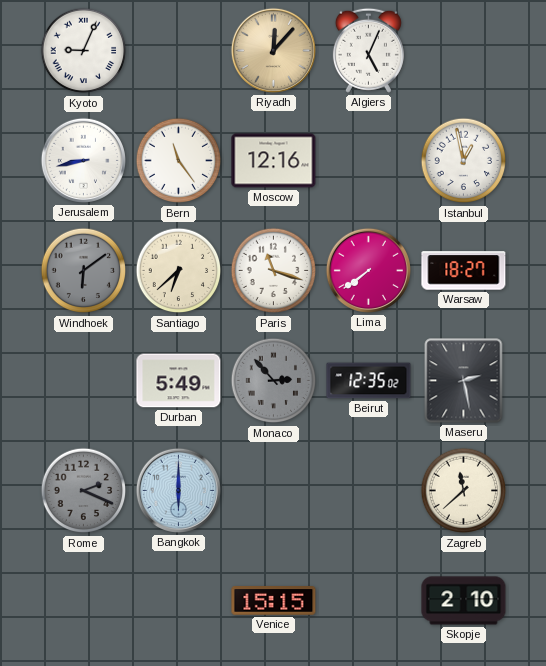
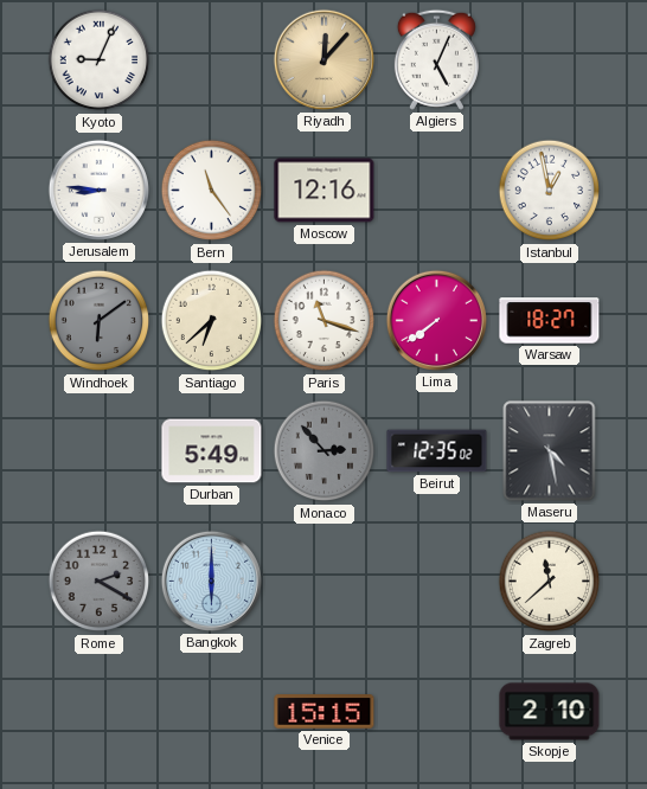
Jerusalem: 8:43 -> 8:46
Maseru: 2:28 -> 4:28
Rome: 2:19 -> 2:20
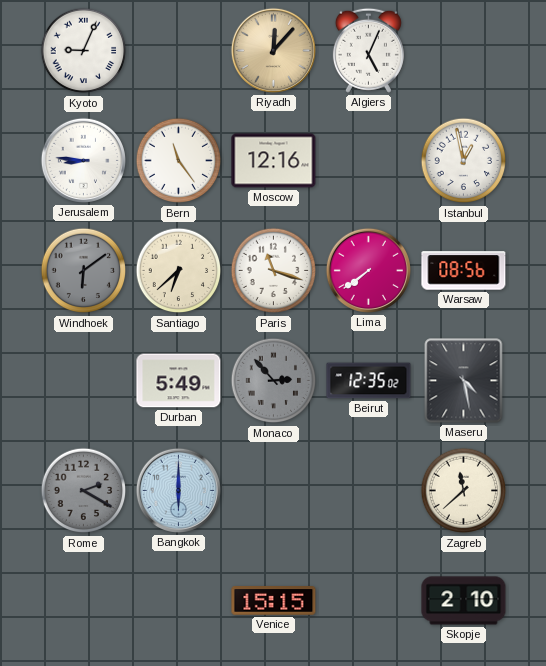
Warsaw: 18:27 -> 08:56
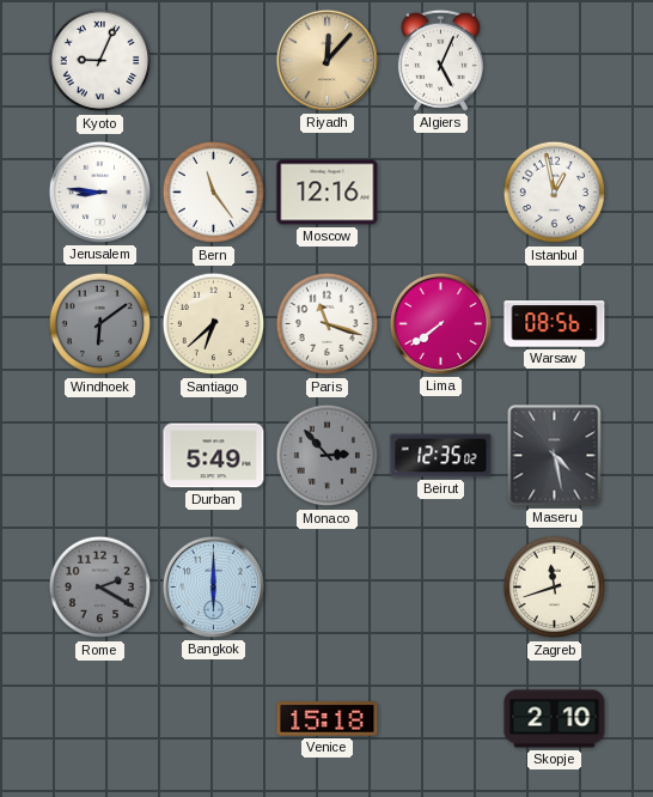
Zagreb: 11:38 -> 11:42
Venice: 15:15 -> 15:18
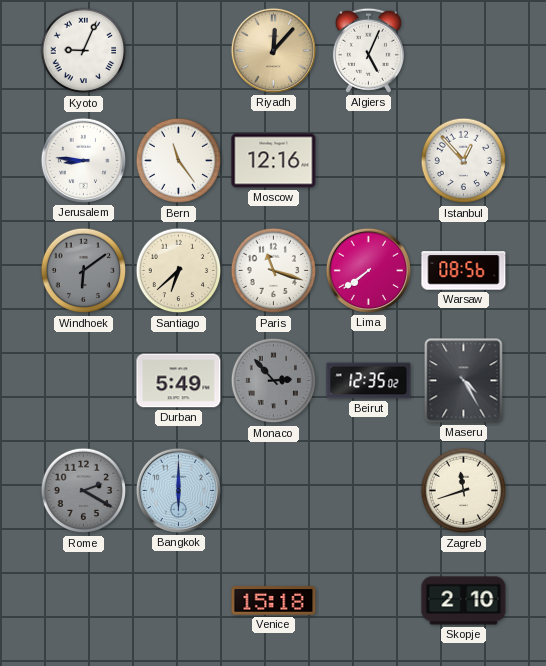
Istanbul: 12:58 -> 12:53
Maseru: 4:28 -> 4:25
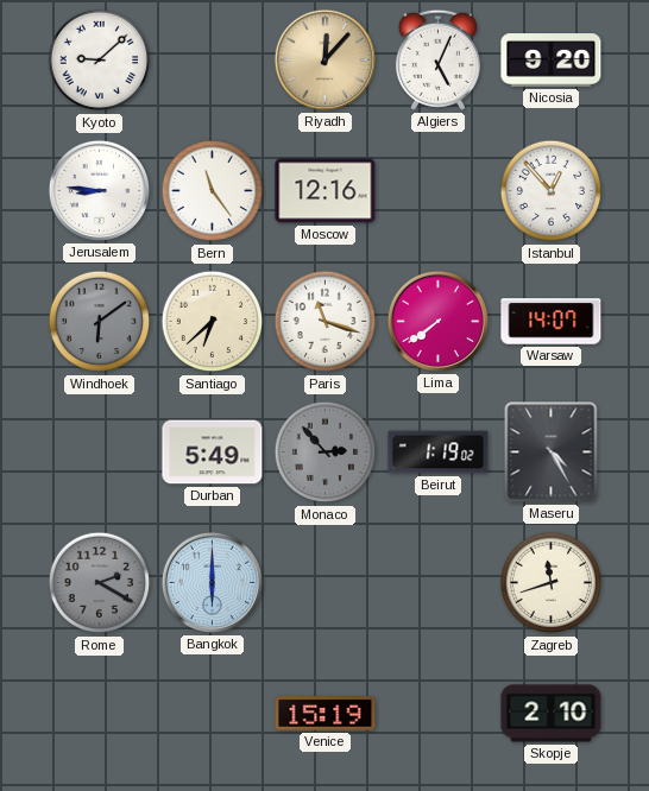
Kyoto: 9:04 -> 9:08
Nicosia: none -> 9:20
Warsaw: 08:56 -> 14:07
Beirut: 12:35 -> 1:19
Venice: 15:18 -> 15:19
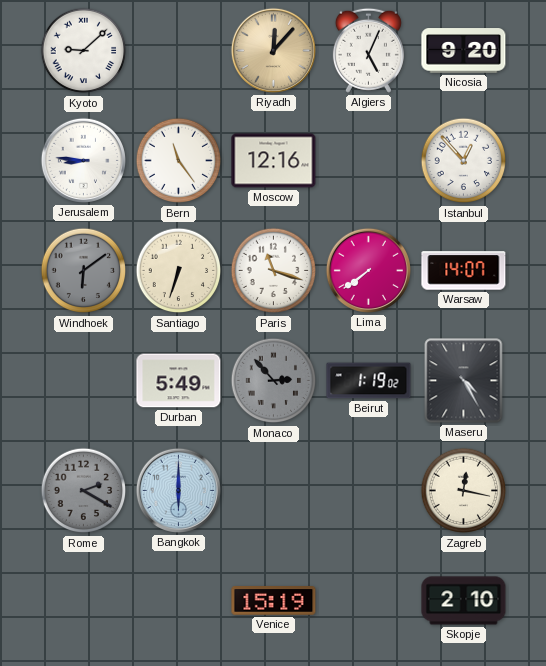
Santiago: 6:38 -> 6:33
Zagreb: 11:42 -> 12:17
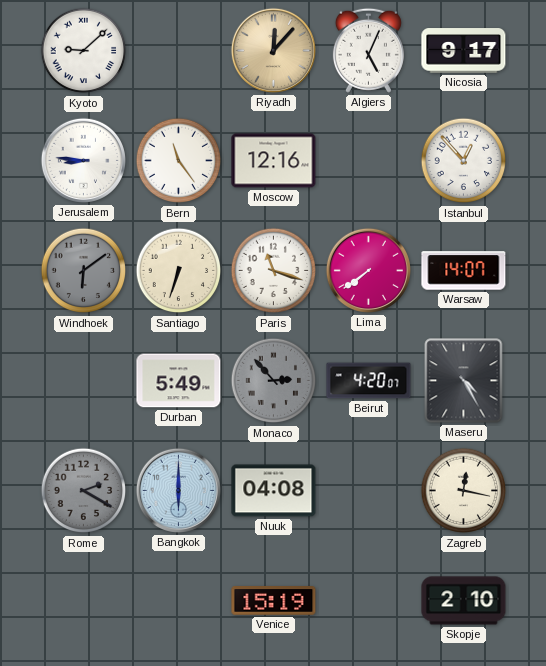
Nicosia: 9:20 -> 9:17
Beirut: 1:19 -> 4:20
Nuuk: none -> 04:08
